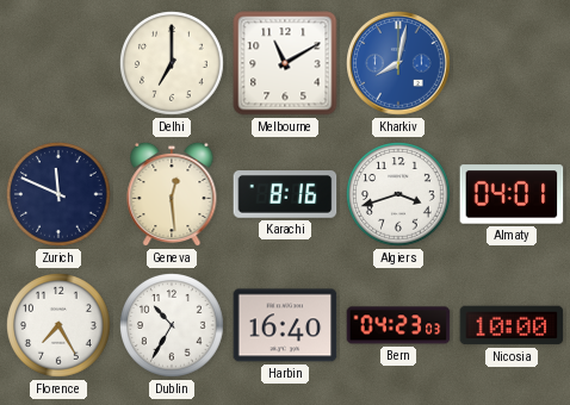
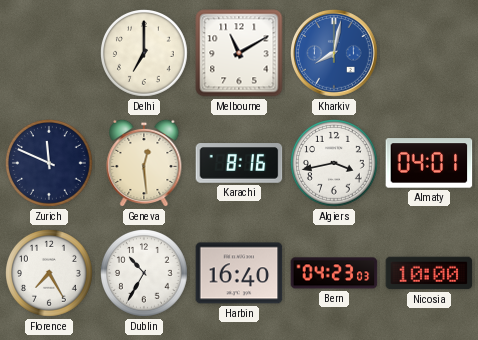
Algiers: 3:42 -> 3:43
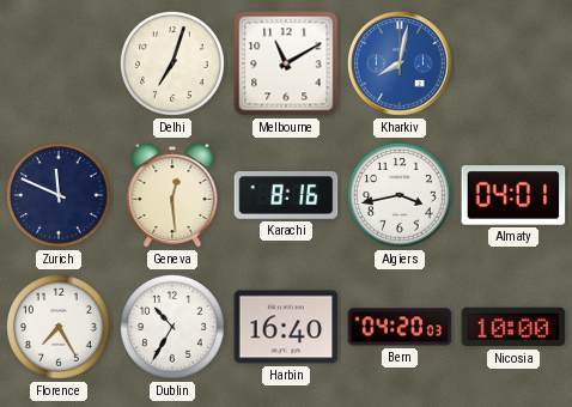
Delhi: 7:00 -> 7:03
Bern: 04:23 -> 04:20
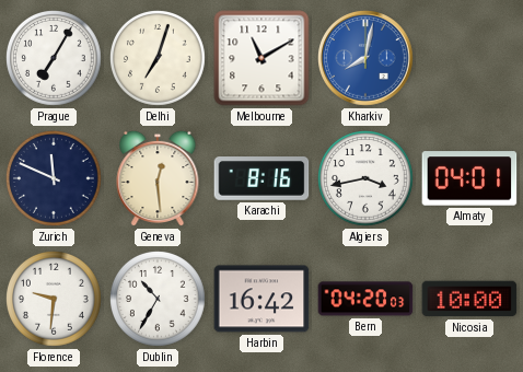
Prague: none -> 7:05
Florence: 7:25 -> 9:31
Harbin: 16:40 -> 16:42
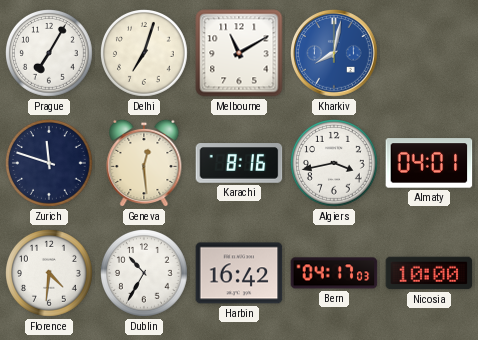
Zurich: 11:49 -> 11:48
Florence: 9:31 -> 4:31
Bern: 04:20 -> 04:17
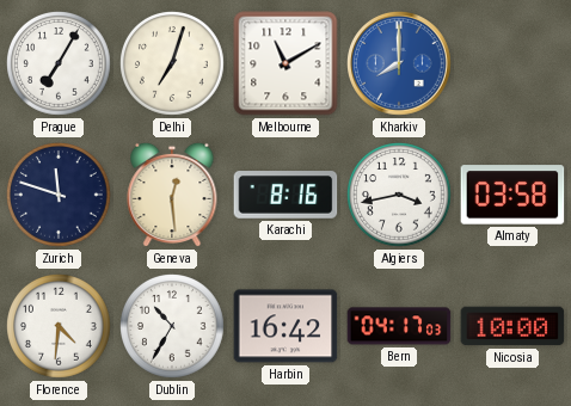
Kharkiv: 8:02 -> 8:00
Almaty: 04:01 -> 03:58
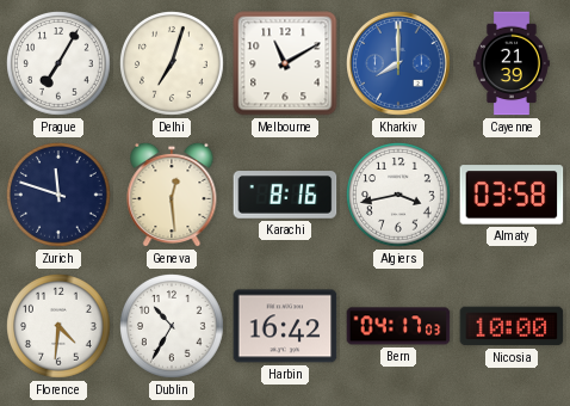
Cayenne: none -> 21:39
